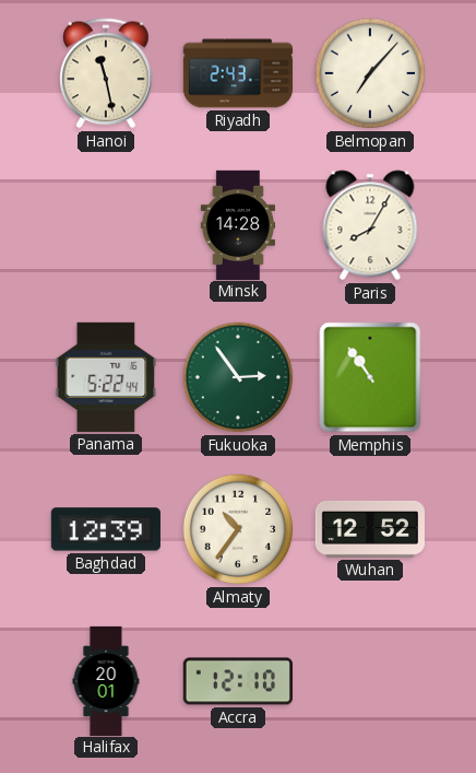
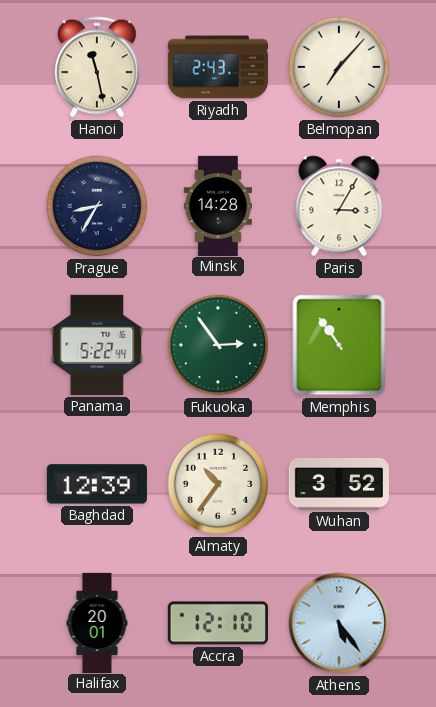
Prague: none -> 8:35
Paris: 8:05 -> 3:05
Wuhan: 12:52 -> 3:52
Athens: none -> 5:24
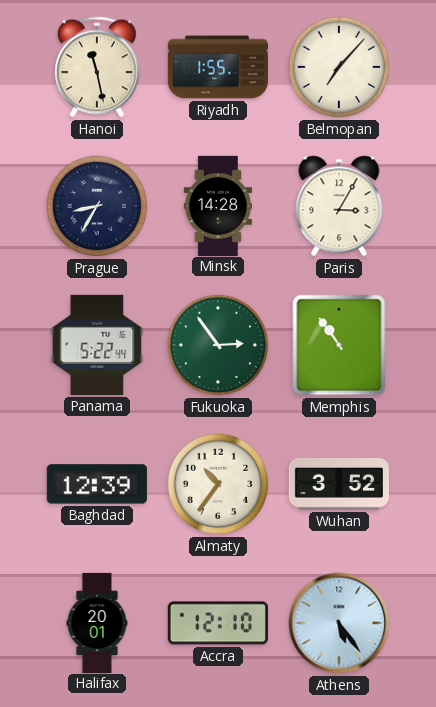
Riyadh: 2:43 -> 1:55
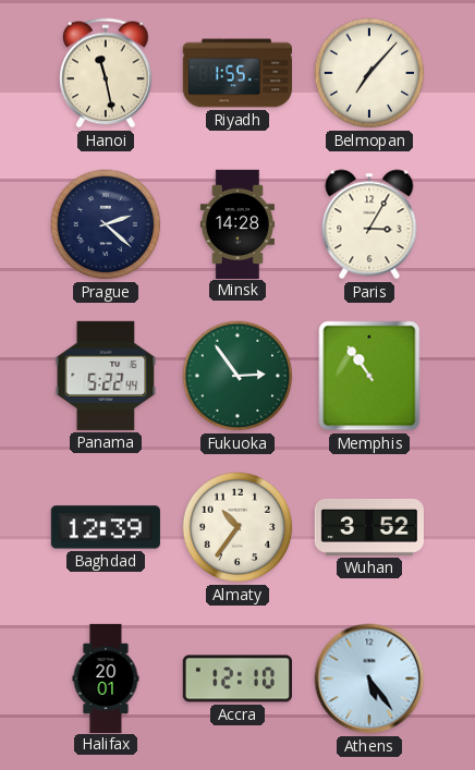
Prague: 8:35 -> 2:22
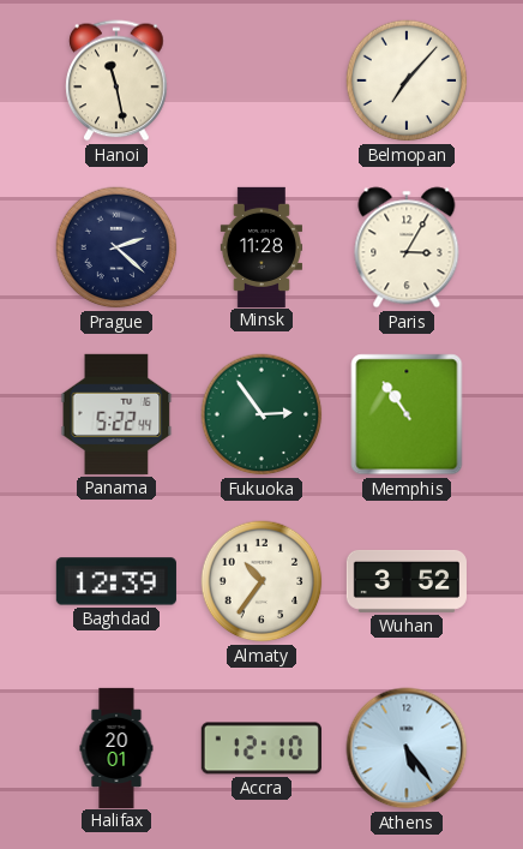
Riyadh: 1:55 -> none
Minsk: 14:28 -> 11:28
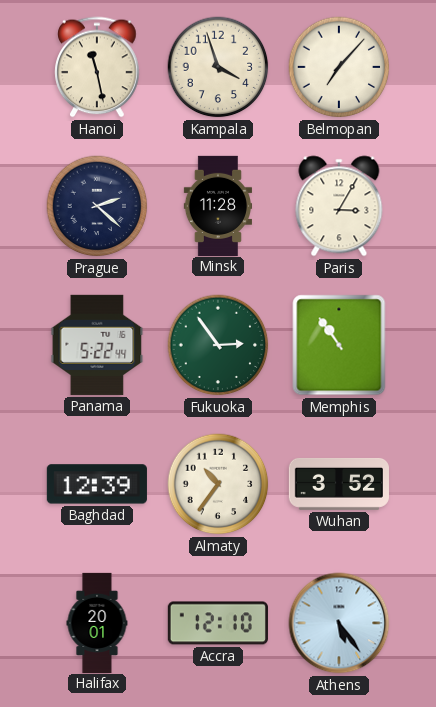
Kampala: none -> 3:57
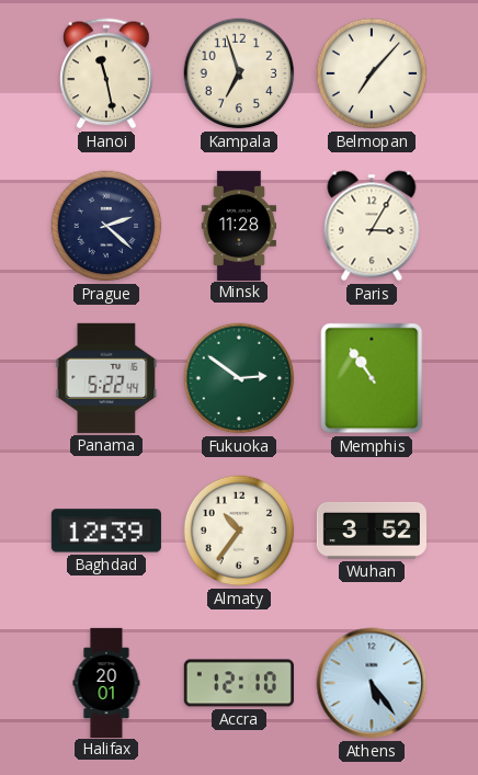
Kampala: 3:57 -> 6:57
Fukuoka: 2:54 -> 2:51
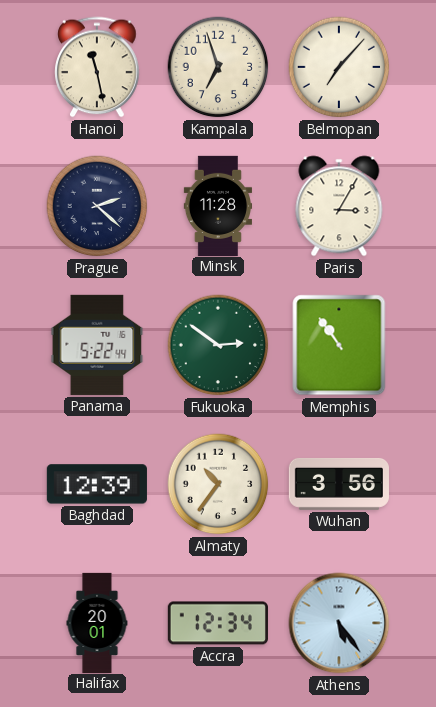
Wuhan: 3:52 -> 3:56
Accra: 12:10 -> 12:34
